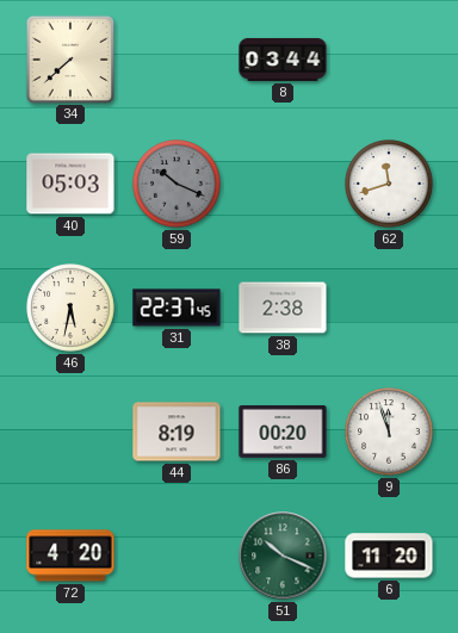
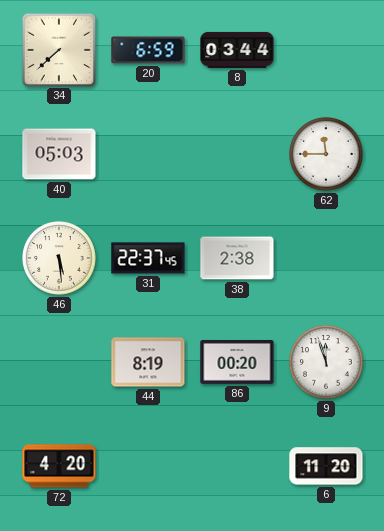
20: none -> 6:59
59: 10:19 -> none
62: 11:42 -> 11:45
46: 5:32 -> 5:29
51: 10:19 -> none
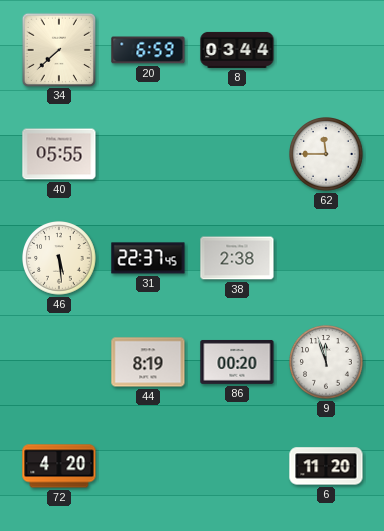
40: 05:03 -> 05:55
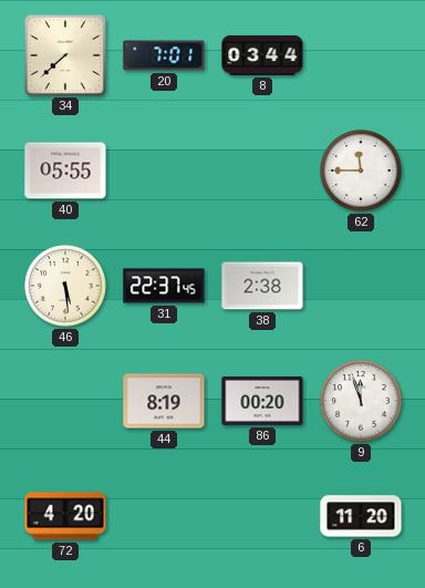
20: 6:59 -> 7:01
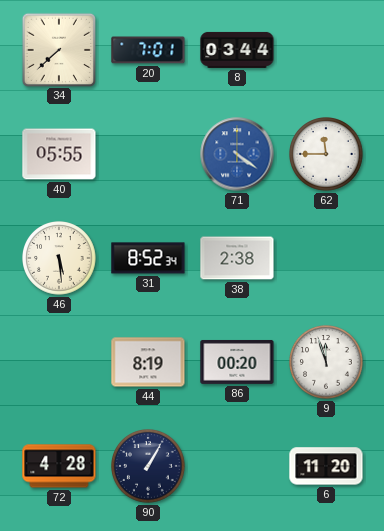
71: none -> 4:21
31: 22:37 -> 8:52
72: 4:20 -> 4:28
90: none -> 1:05
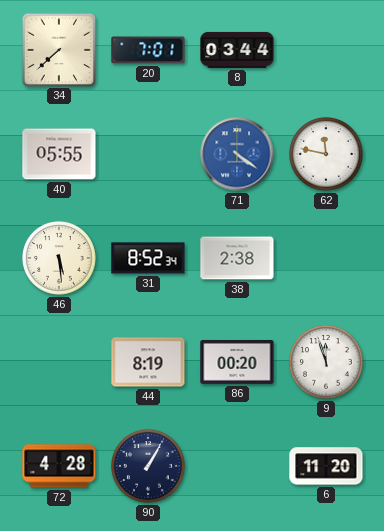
62: 11:45 -> 11:47
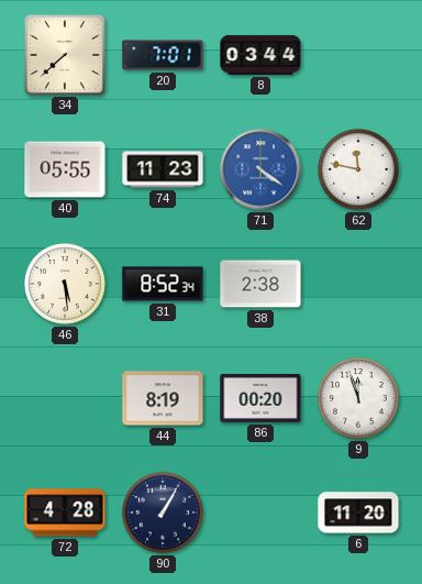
74: none -> 11:23
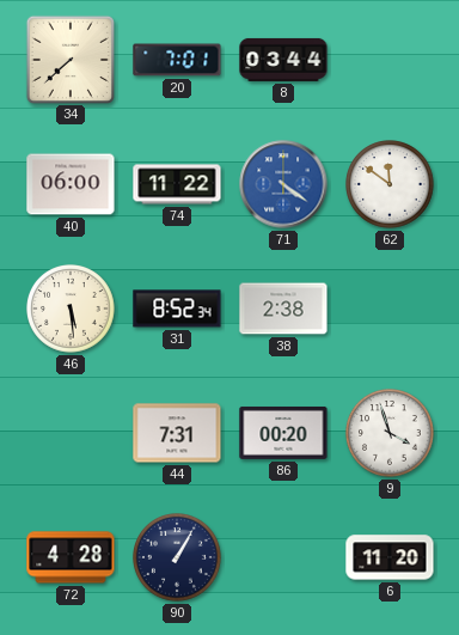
40: 05:55 -> 06:00
74: 11:23 -> 11:22
62: 11:47 -> 11:51
44: 8:19 -> 7:31
9: 11:57 -> 3:57
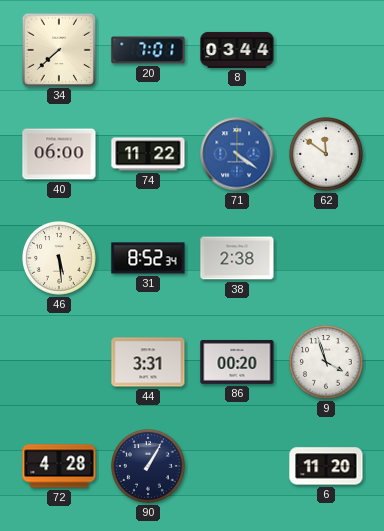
44: 7:31 -> 3:31
